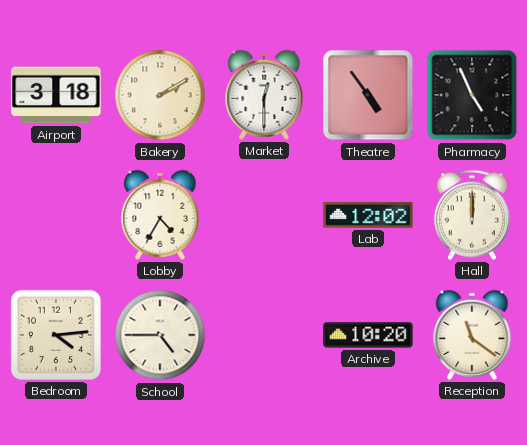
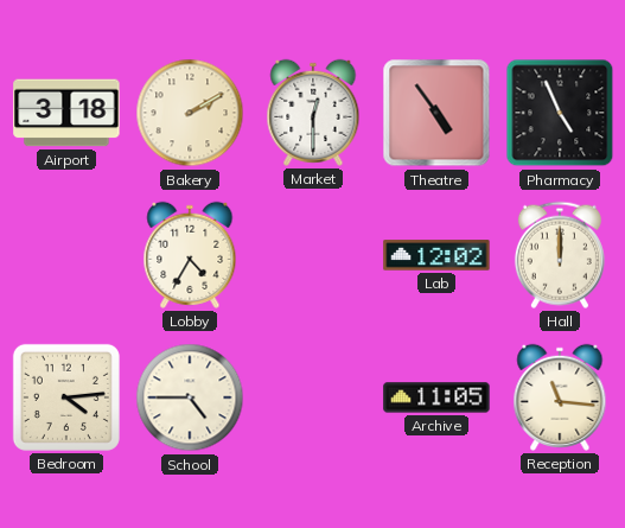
Archive: 10:20 -> 11:05
Reception: 11:21 -> 11:16
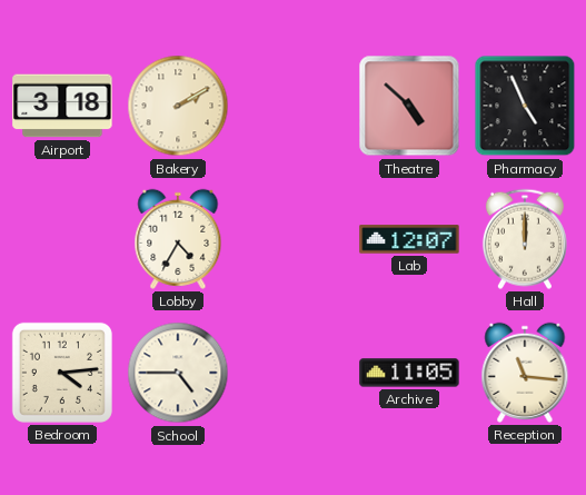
Market: 12:30 -> none
Theatre: 4:54 -> 4:52
Lab: 12:02 -> 12:07
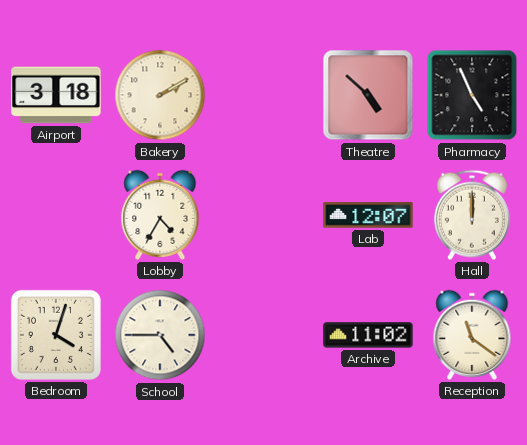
Bedroom: 4:14 -> 4:03
Archive: 11:05 -> 11:02
Reception: 11:16 -> 11:21
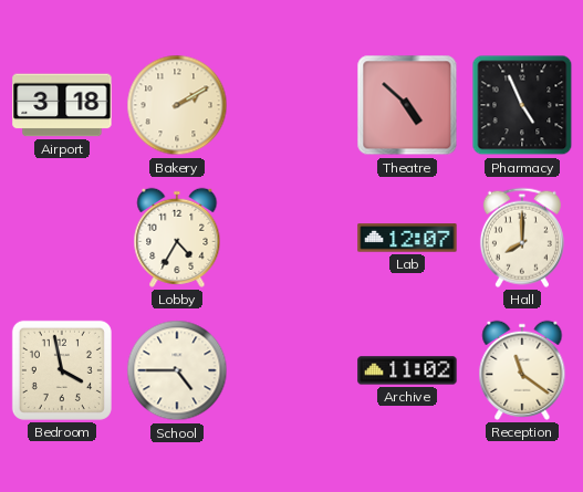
Hall: 12:00 -> 8:00
Bedroom: 4:03 -> 3:58
